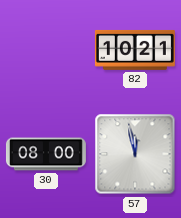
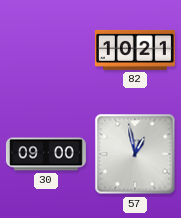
30: 08:00 -> 09:00
57: 11:58 -> 12:58
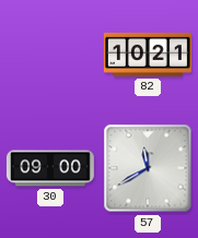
57: 12:58 -> 11:40
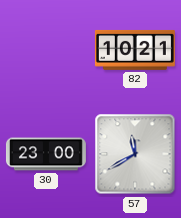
30: 09:00 -> 23:00
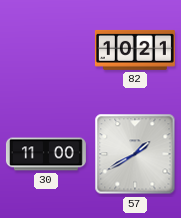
30: 23:00 -> 11:00
57: 11:40 -> 1:40
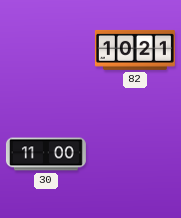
57: 1:40 -> none
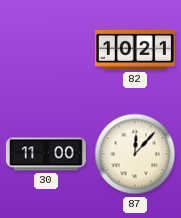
87: none -> 12:07
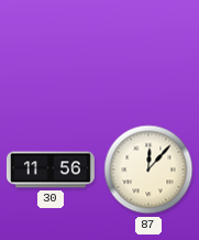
82: 10:21 -> none
30: 11:00 -> 11:56
